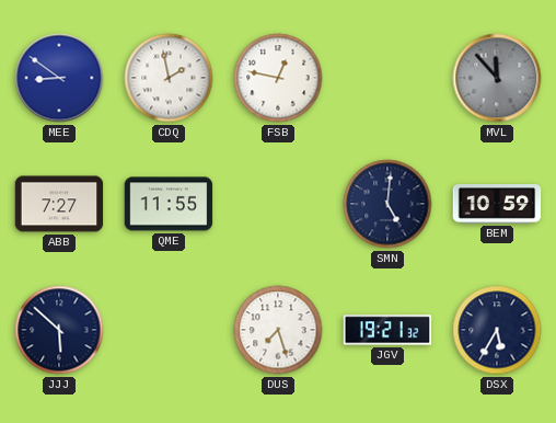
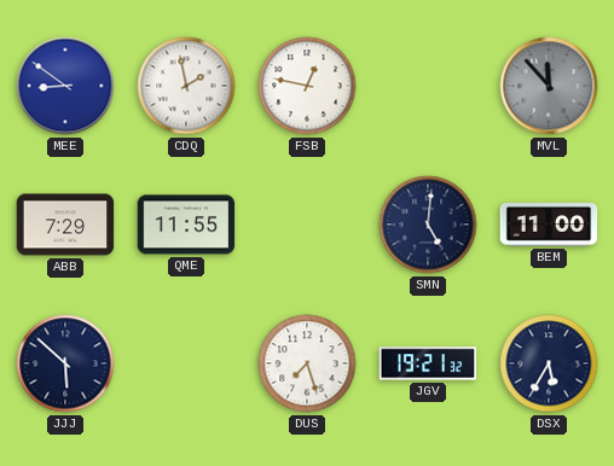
ABB: 7:27 -> 7:29
BEM: 10:59 -> 11:00
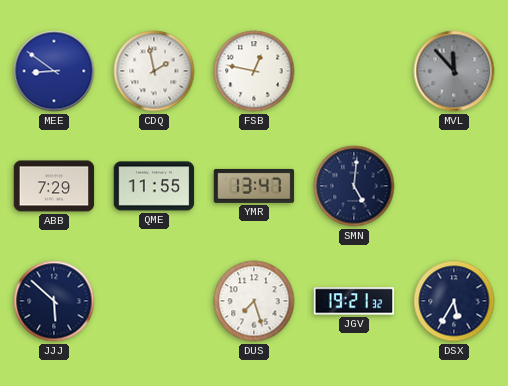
YMR: none -> 13:47
BEM: 11:00 -> none
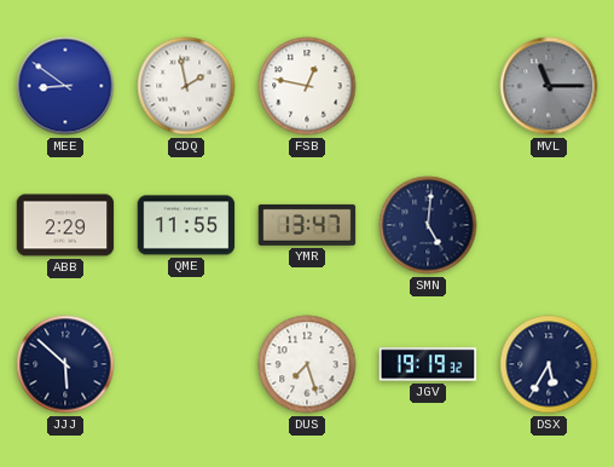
MVL: 11:53 -> 11:15
ABB: 7:29 -> 2:29
JGV: 19:21 -> 19:19
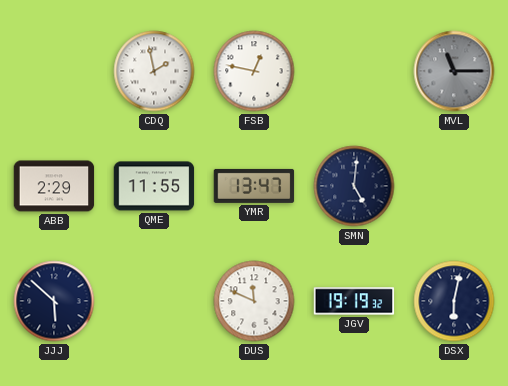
MEE: 8:51 -> none
DUS: 7:27 -> 11:49
DSX: 5:35 -> 6:02
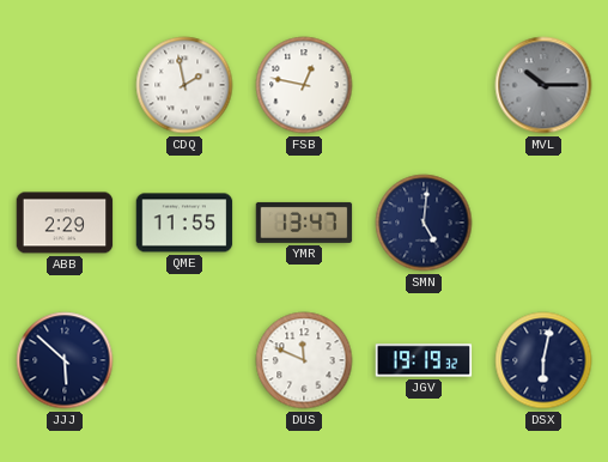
MVL: 11:15 -> 10:15
